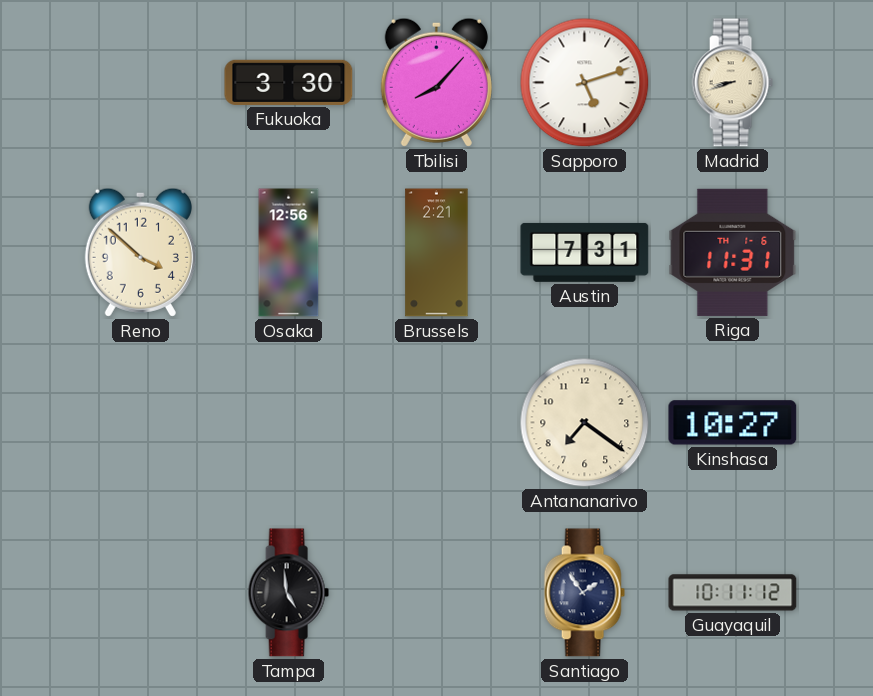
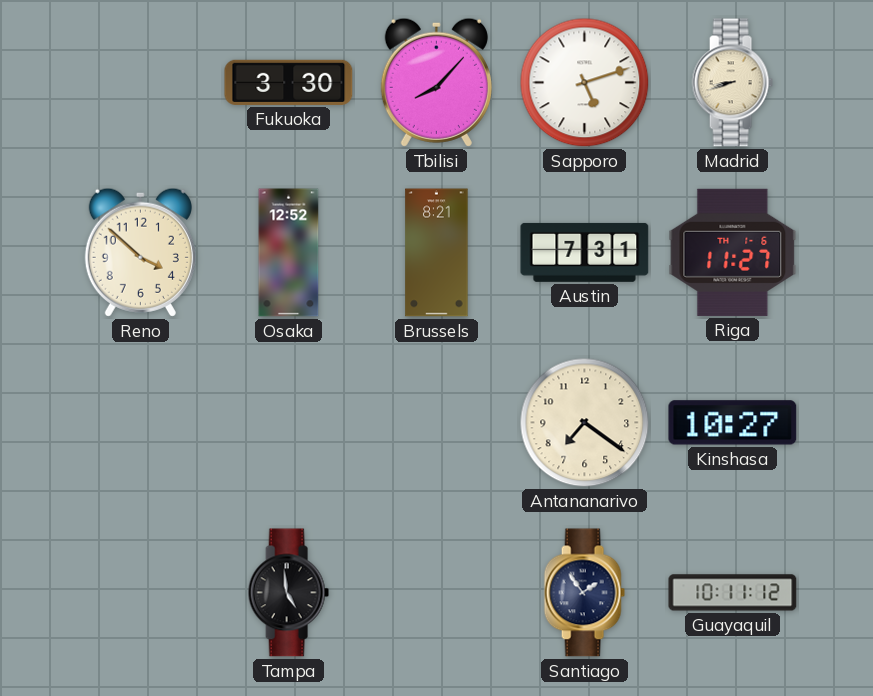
Osaka: 12:56 -> 12:52
Brussels: 2:21 -> 8:21
Riga: 11:31 -> 11:27
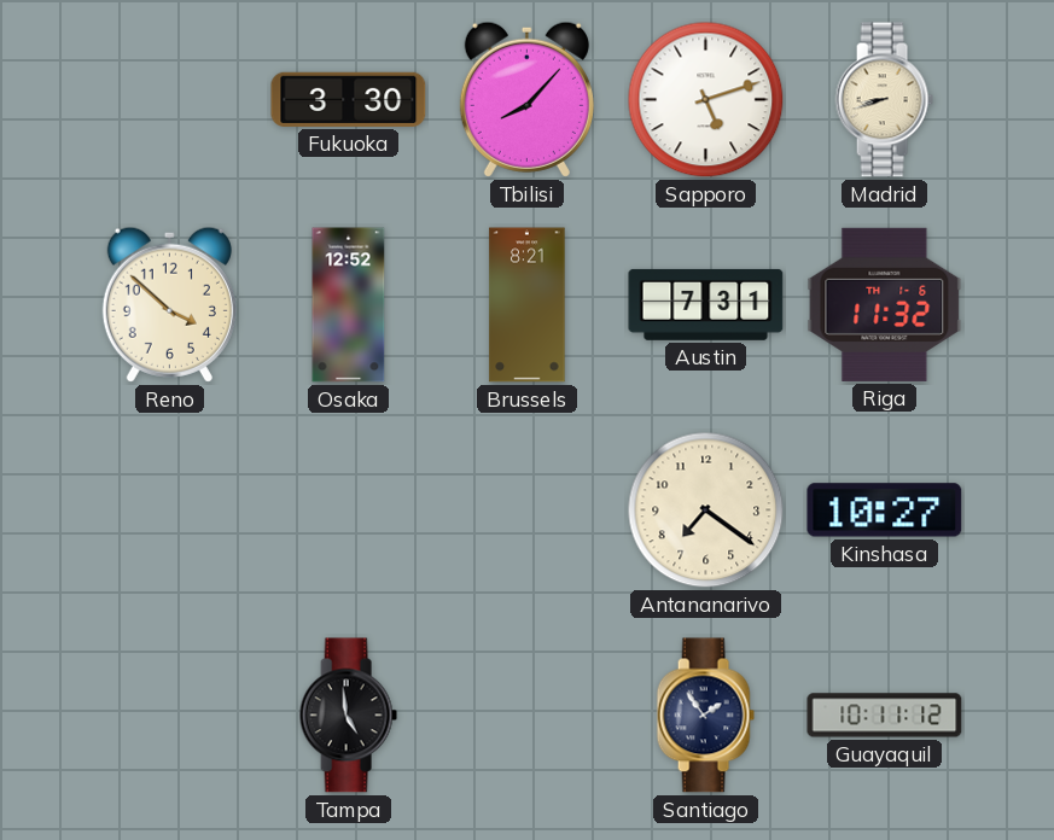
Riga: 11:27 -> 11:32
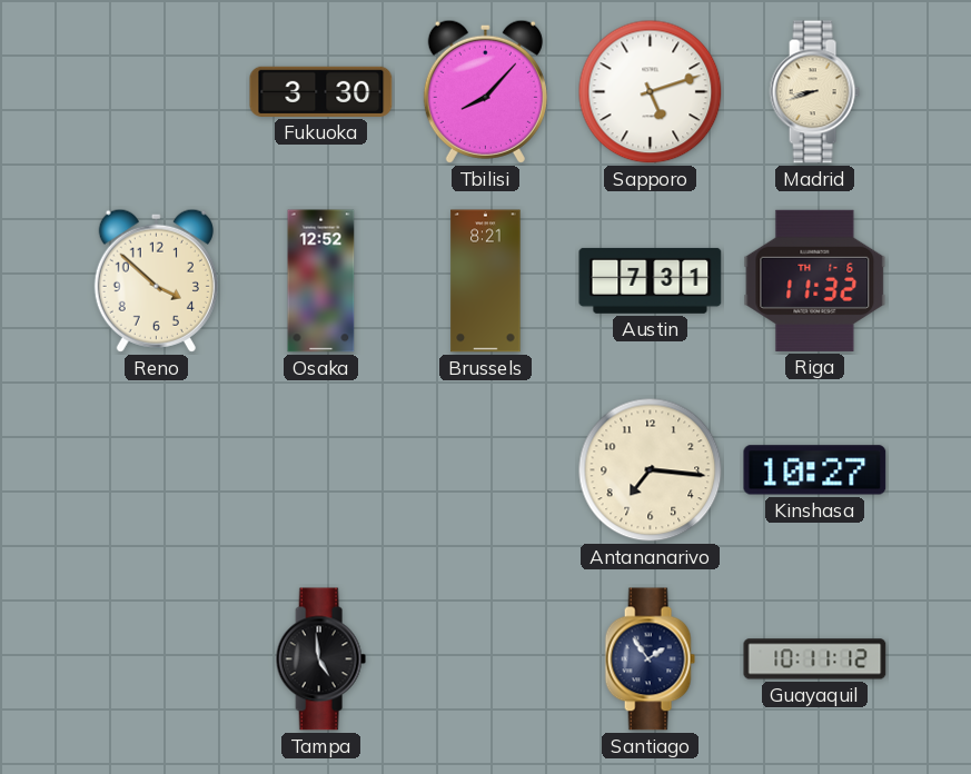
Antananarivo: 7:21 -> 7:16
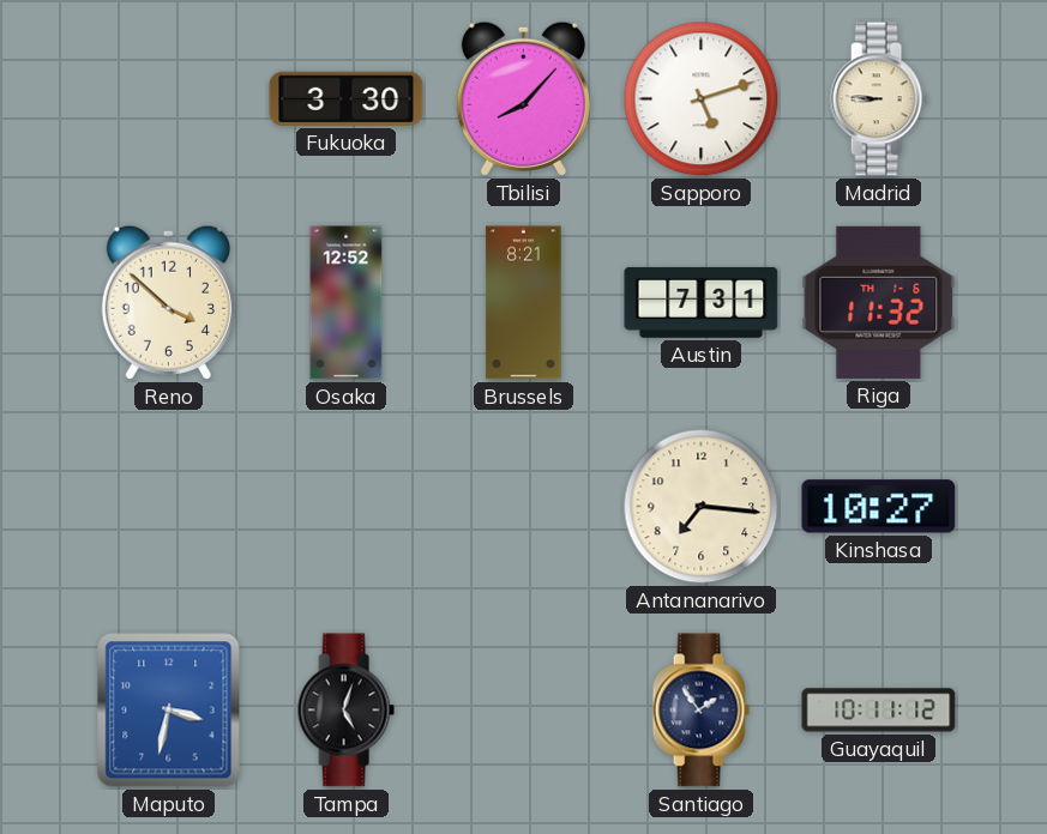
Madrid: 8:42 -> 8:46
Maputo: none -> 3:32
Tampa: 4:59 -> 5:03
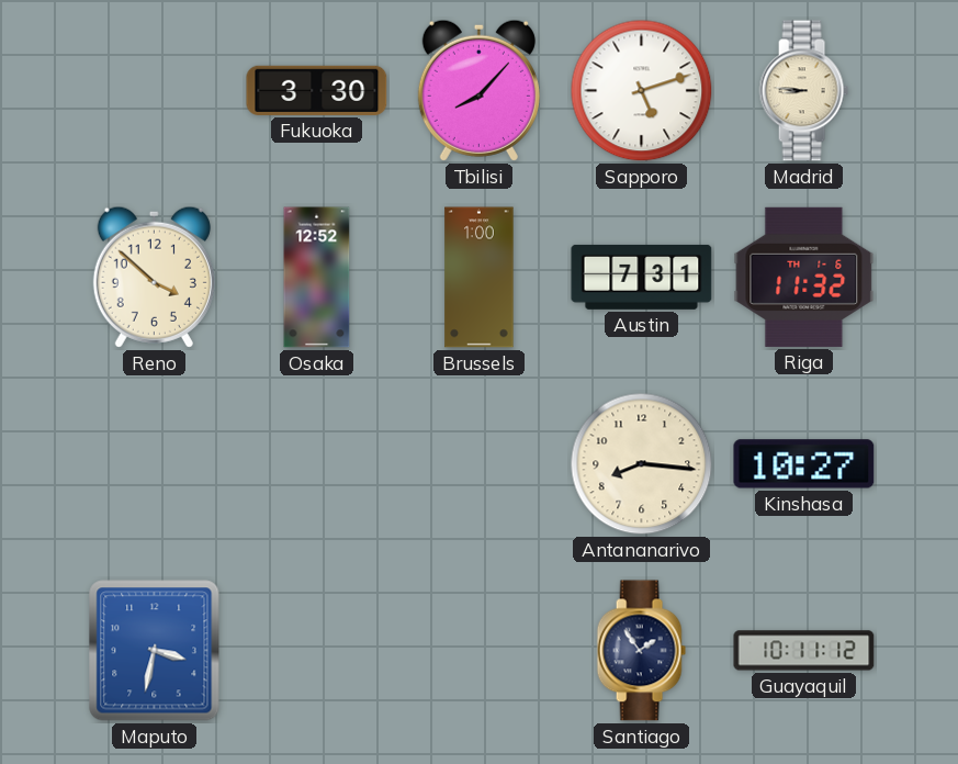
Brussels: 8:21 -> 1:00
Antananarivo: 7:16 -> 8:16
Tampa: 5:03 -> none
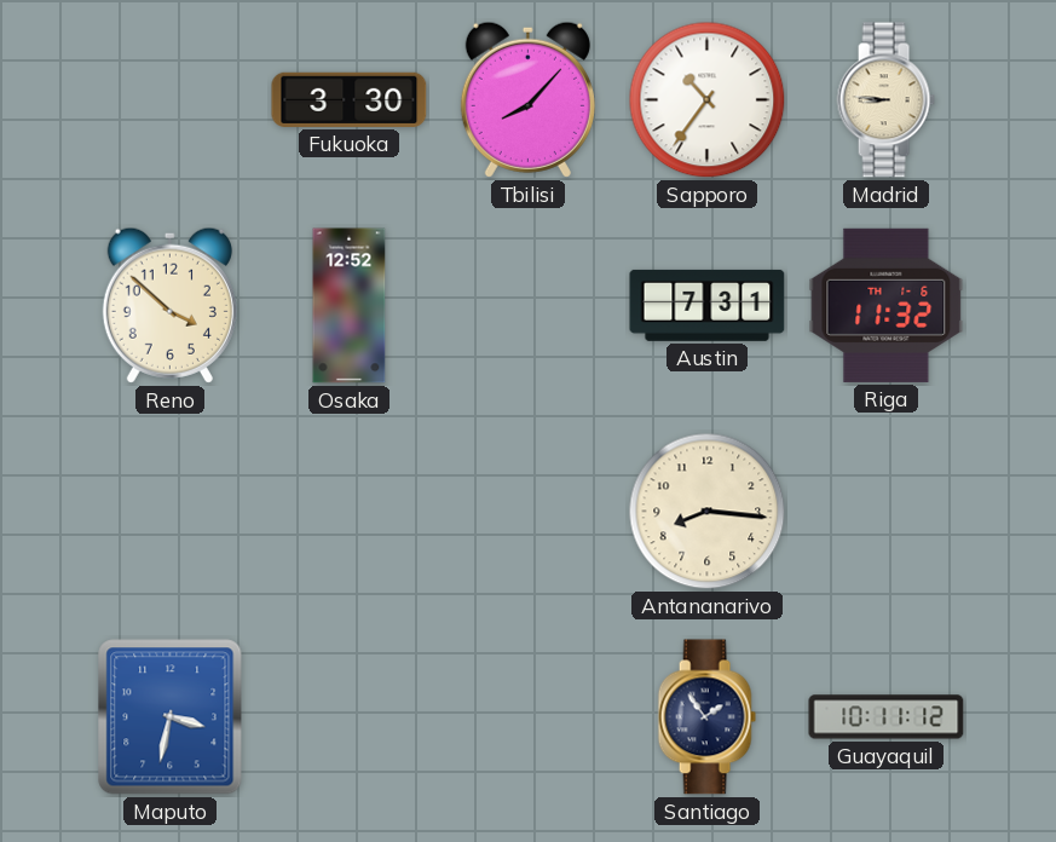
Sapporo: 5:12 -> 10:36
Brussels: 1:00 -> none
Kinshasa: 10:27 -> none
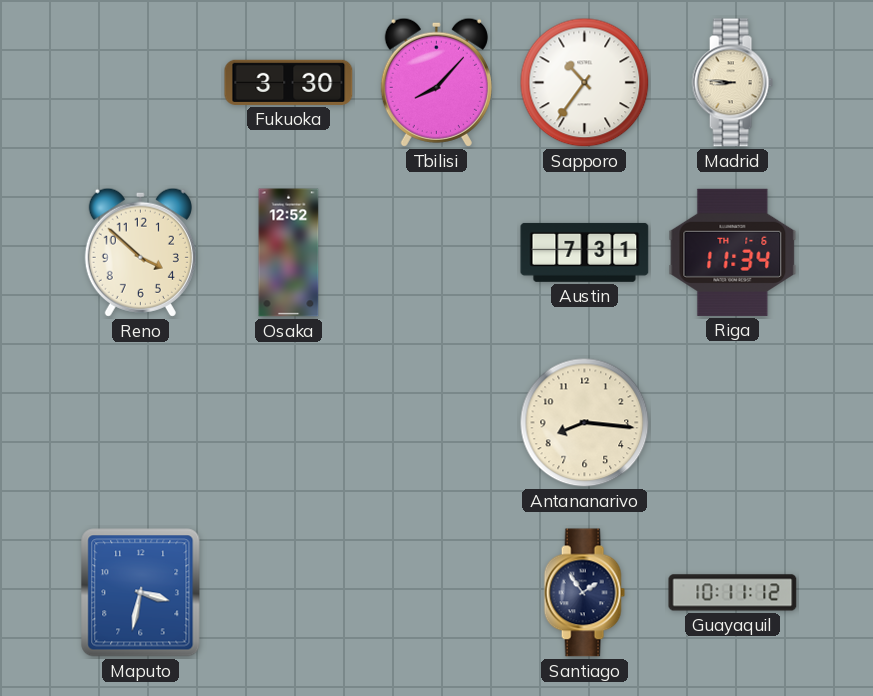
Riga: 11:32 -> 11:34
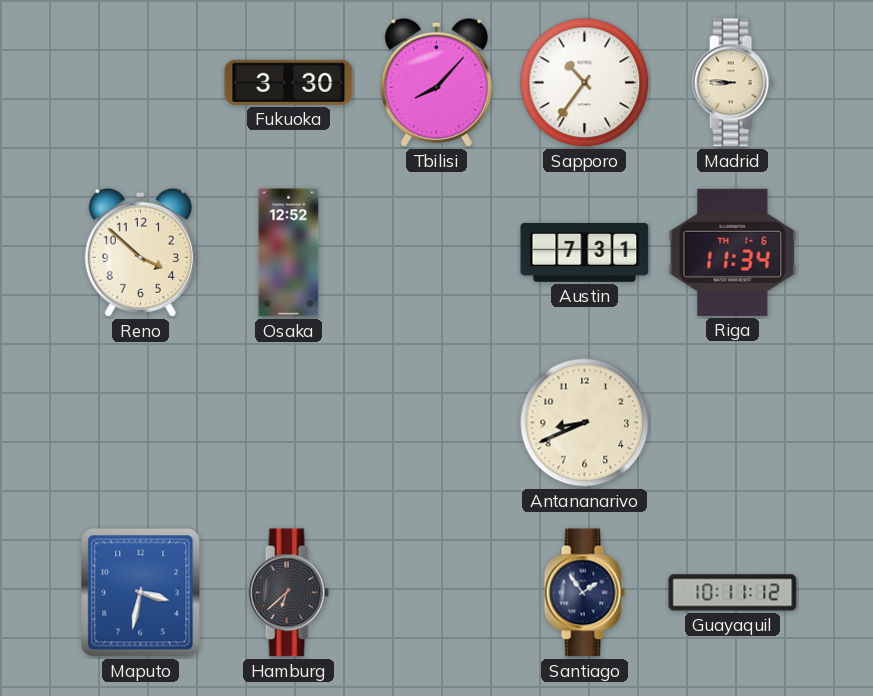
Antananarivo: 8:16 -> 8:41
Hamburg: none -> 6:38
